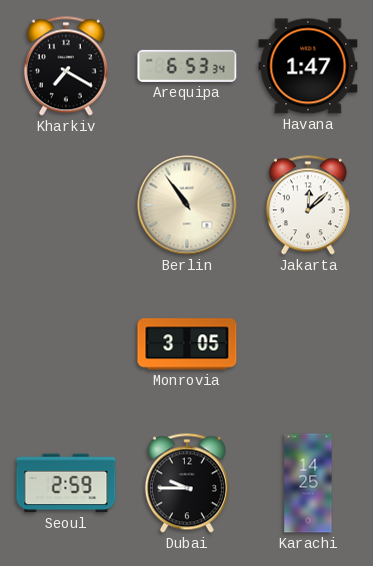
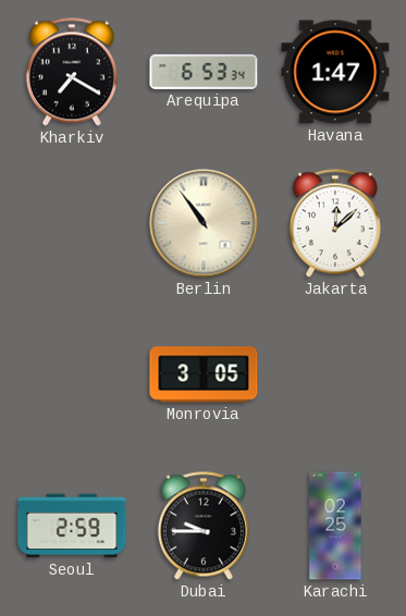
Karachi: 14:25 -> 02:25
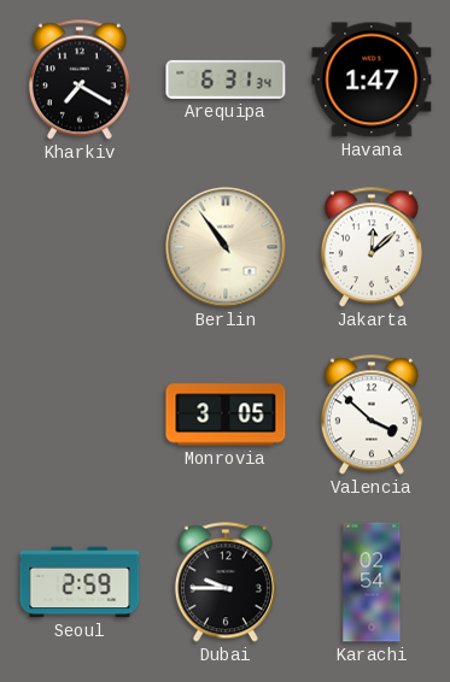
Arequipa: 6:53 -> 6:31
Valencia: none -> 3:52
Karachi: 02:25 -> 02:54
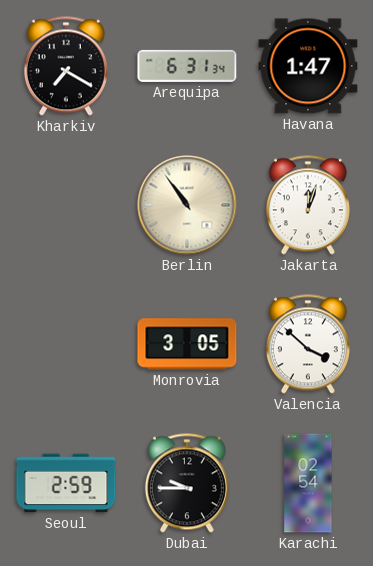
Jakarta: 12:08 -> 12:03
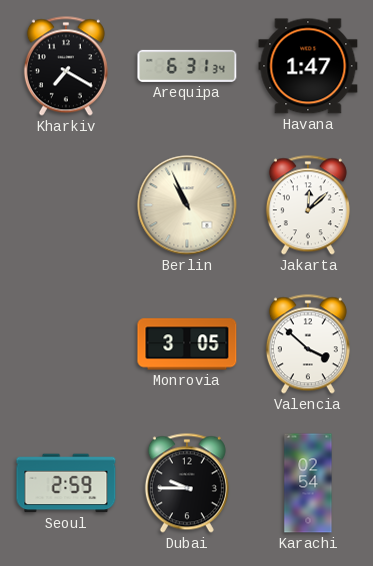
Berlin: 10:54 -> 10:56
Jakarta: 12:03 -> 12:08
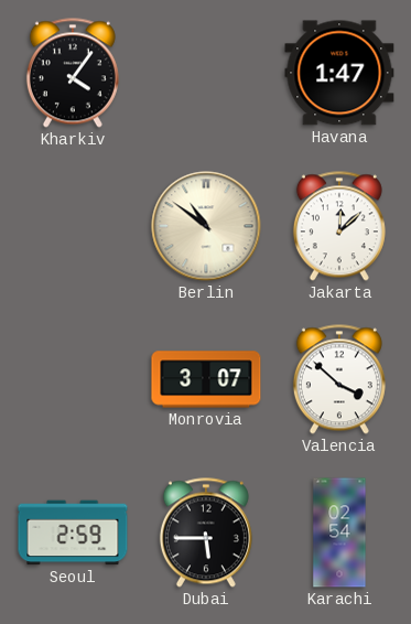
Kharkiv: 7:20 -> 4:06
Arequipa: 6:31 -> none
Berlin: 10:56 -> 10:51
Monrovia: 3:05 -> 3:07
Dubai: 9:45 -> 5:45
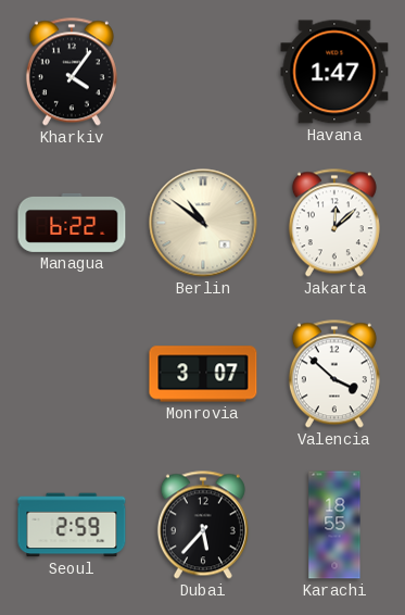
Managua: none -> 6:22
Dubai: 5:45 -> 5:37
Karachi: 02:54 -> 18:55
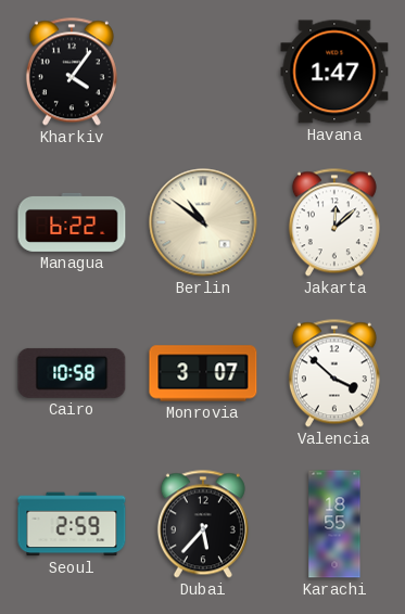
Cairo: none -> 10:58
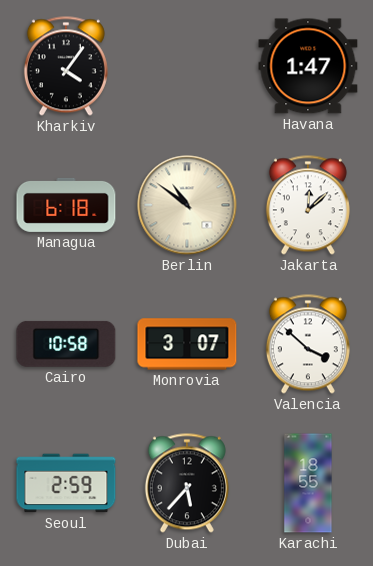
Managua: 6:22 -> 6:18
